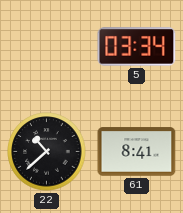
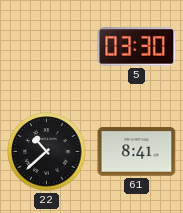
5: 03:34 -> 03:30
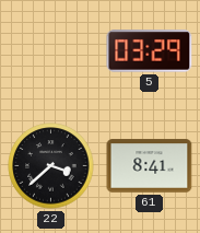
5: 03:30 -> 03:29
22: 10:38 -> 3:38
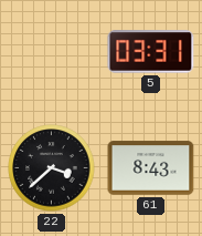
5: 03:29 -> 03:31
61: 8:41 -> 8:43
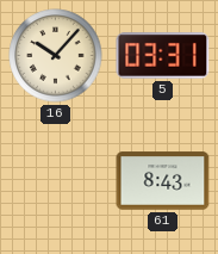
16: none -> 10:07
22: 3:38 -> none
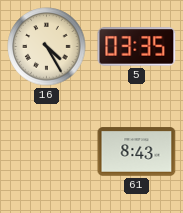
16: 10:07 -> 4:25
5: 03:31 -> 03:35
